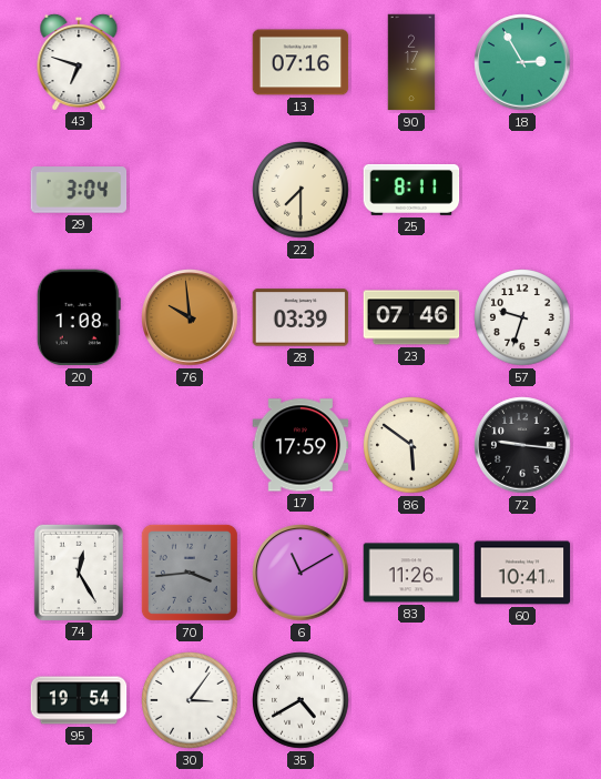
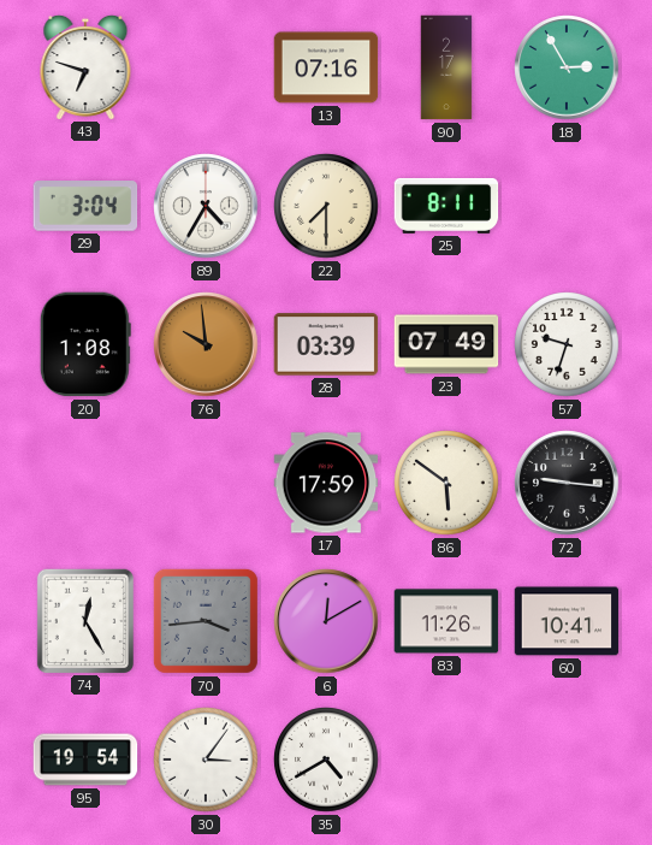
89: none -> 4:35
23: 07:46 -> 07:49
6: 11:10 -> 12:10
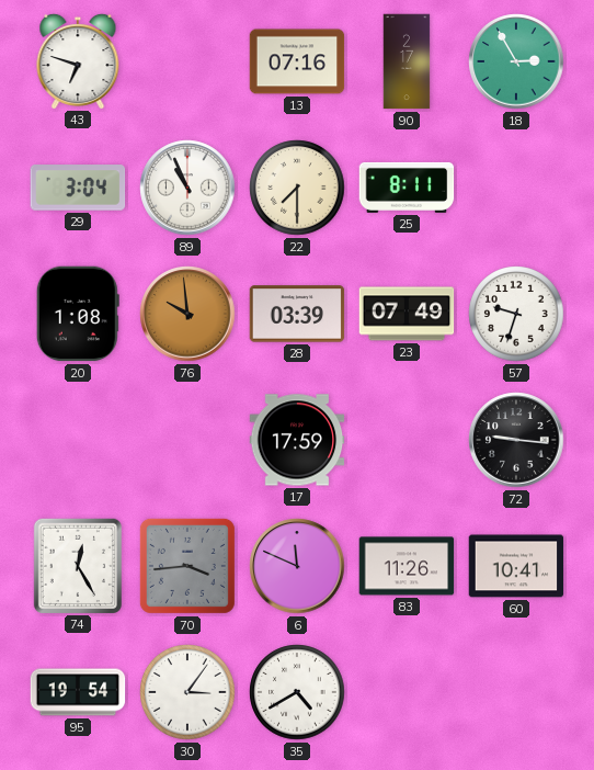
89: 4:35 -> 10:56
86: 5:51 -> none
6: 12:10 -> 11:49
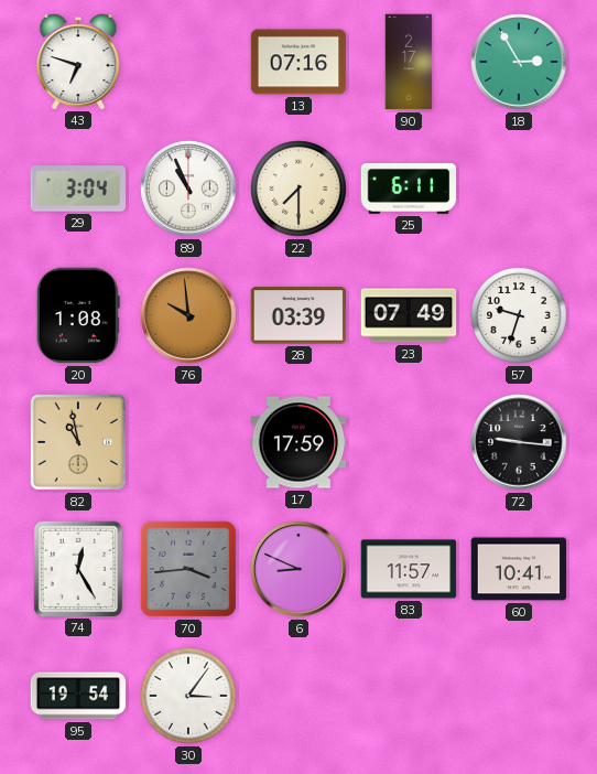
25: 8:11 -> 6:11
82: none -> 10:58
6: 11:49 -> 8:49
83: 11:26 -> 11:57
35: 4:40 -> none
